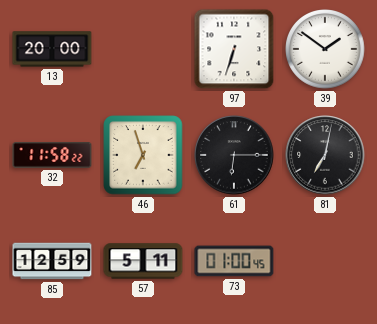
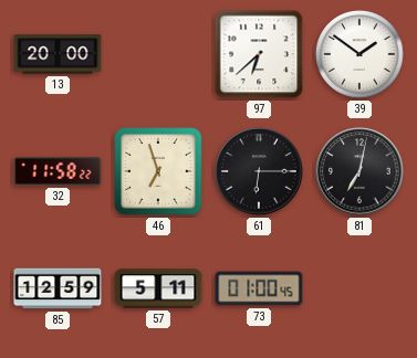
97: 6:33 -> 6:38
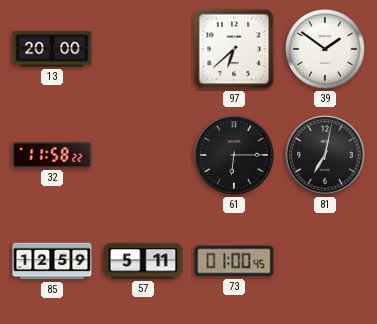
46: 6:57 -> none
